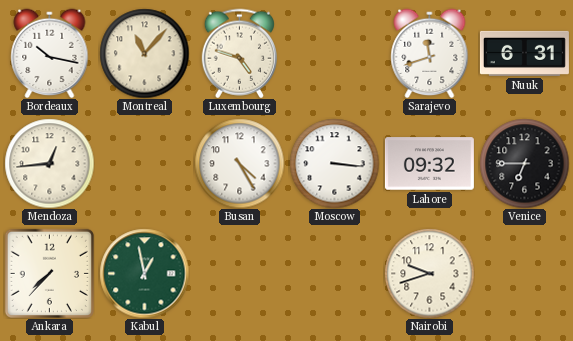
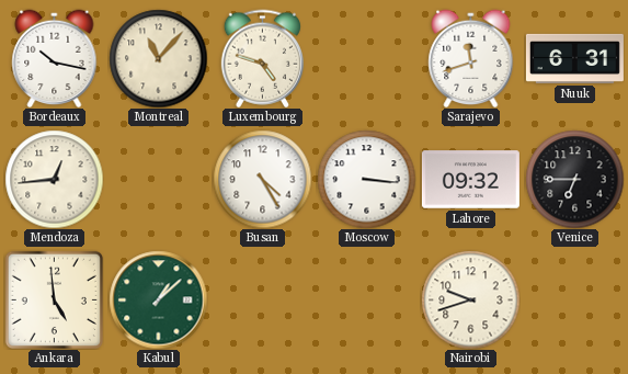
Ankara: 7:37 -> 4:59
Kabul: 12:58 -> 1:08
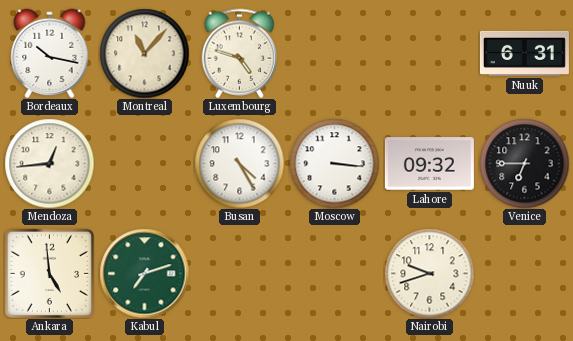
Sarajevo: 11:42 -> none
Kabul: 1:08 -> 7:12
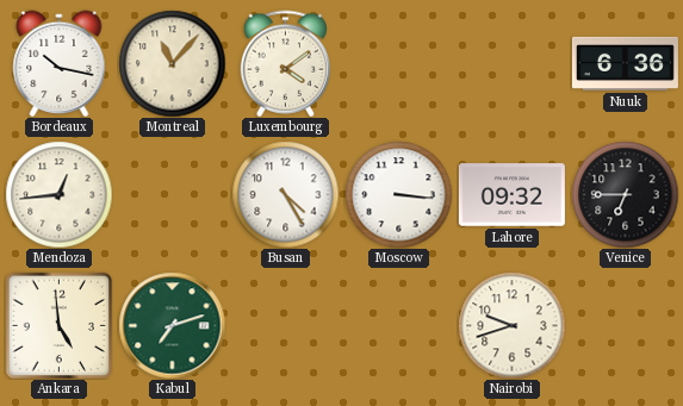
Luxembourg: 4:48 -> 4:09
Nuuk: 6:31 -> 6:36
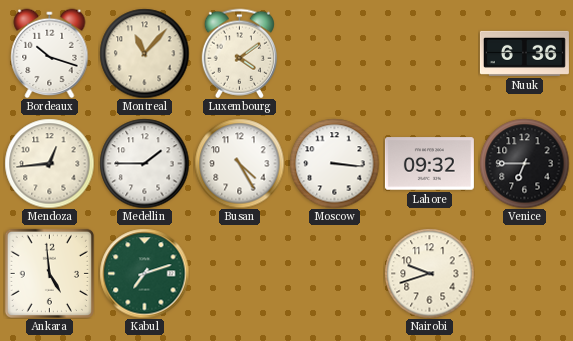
Bordeaux: 10:17 -> 10:18
Medellin: none -> 1:45
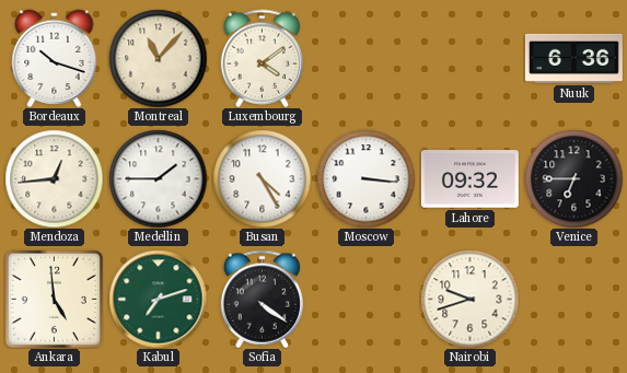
Sofia: none -> 4:21
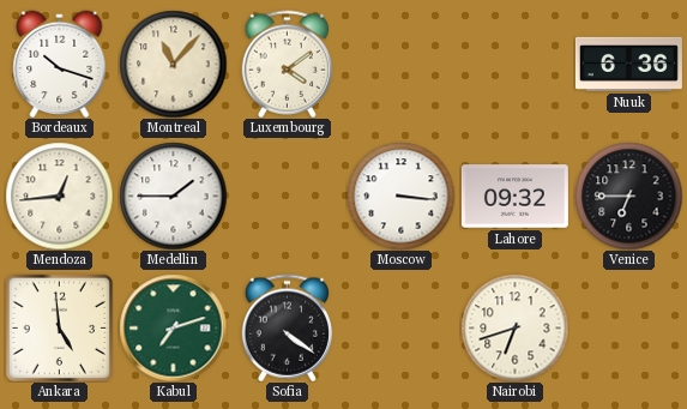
Busan: 4:25 -> none
Nairobi: 9:42 -> 6:42
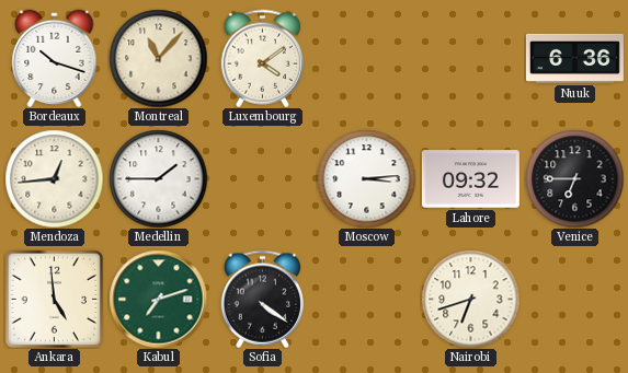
Moscow: 3:16 -> 3:14
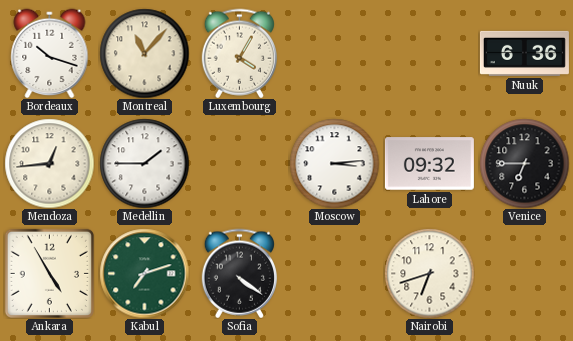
Luxembourg: 4:09 -> 4:05
Ankara: 4:59 -> 4:55
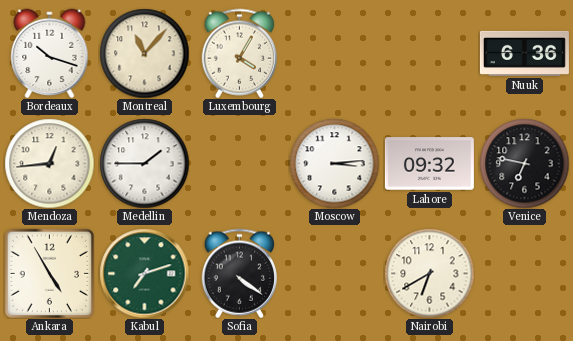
Venice: 6:45 -> 6:47
Nairobi: 6:42 -> 6:40
